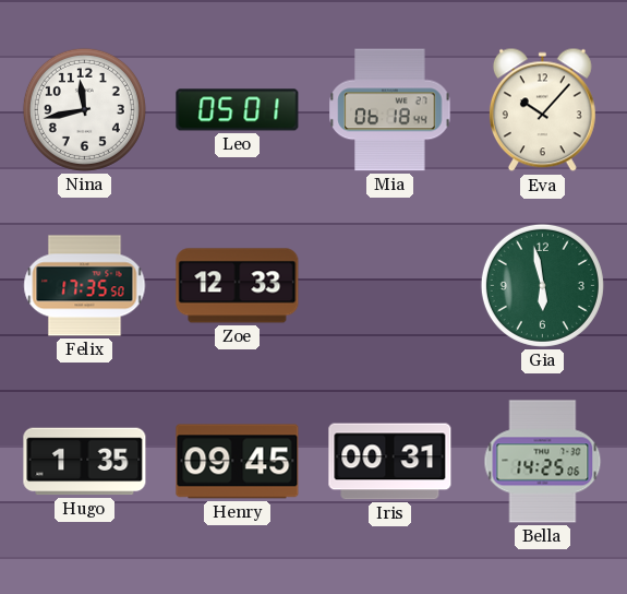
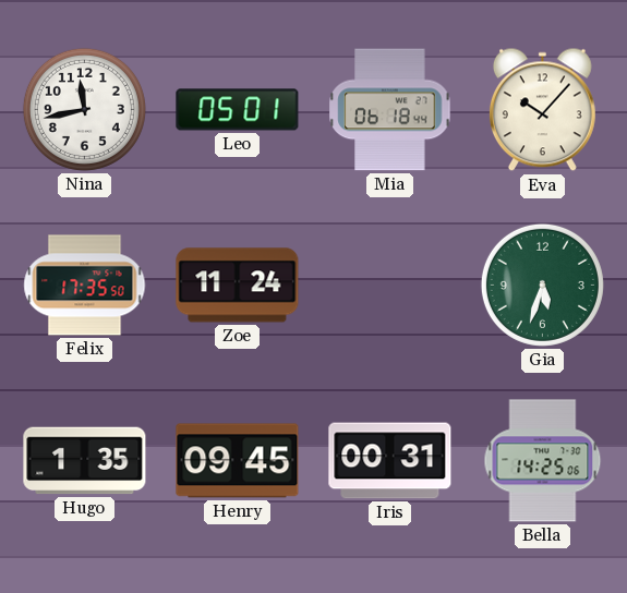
Zoe: 12:33 -> 11:24
Gia: 5:58 -> 5:33
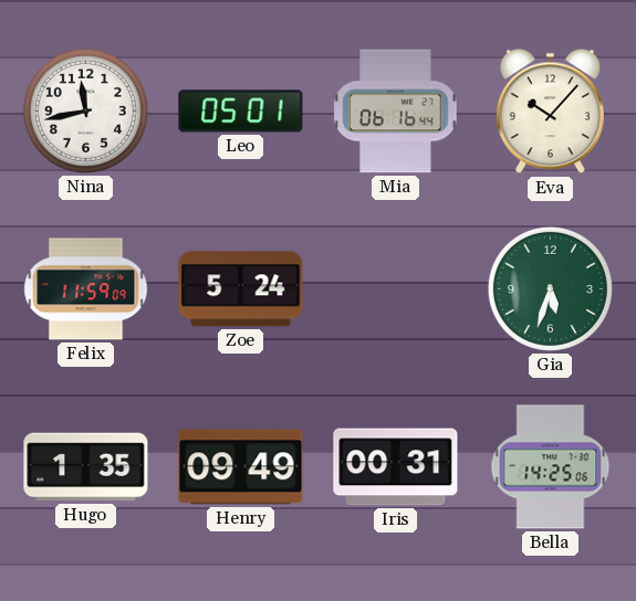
Mia: 06:18 -> 06:16
Felix: 17:35 -> 11:59
Zoe: 11:24 -> 5:24
Henry: 09:45 -> 09:49
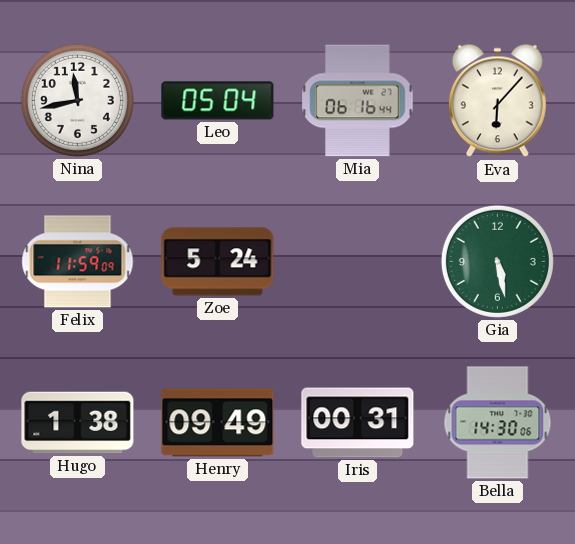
Leo: 05:01 -> 05:04
Eva: 10:07 -> 6:07
Gia: 5:33 -> 5:28
Hugo: 1:35 -> 1:38
Bella: 14:25 -> 14:30
